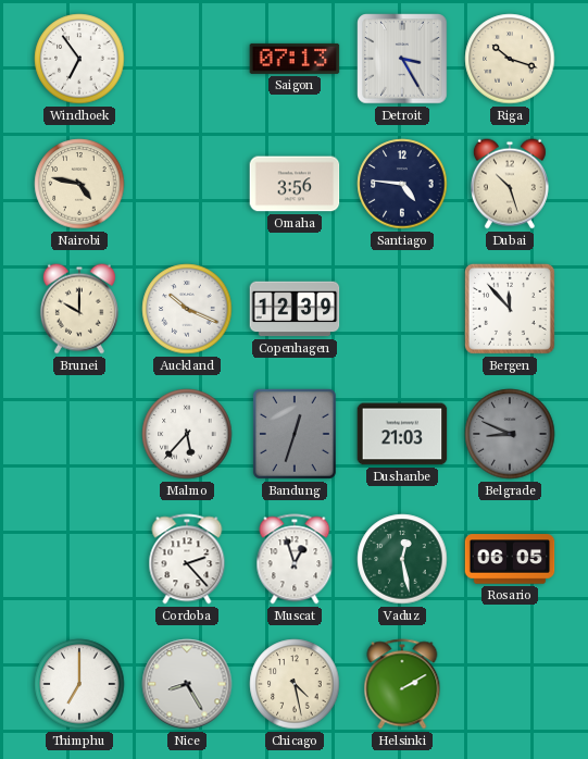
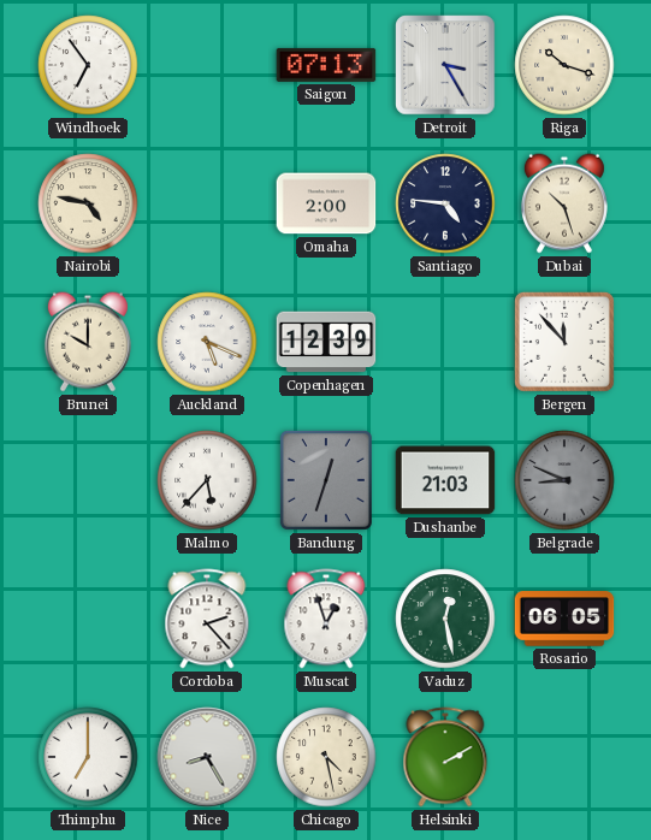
Omaha: 3:56 -> 2:00
Auckland: 10:19 -> 5:19
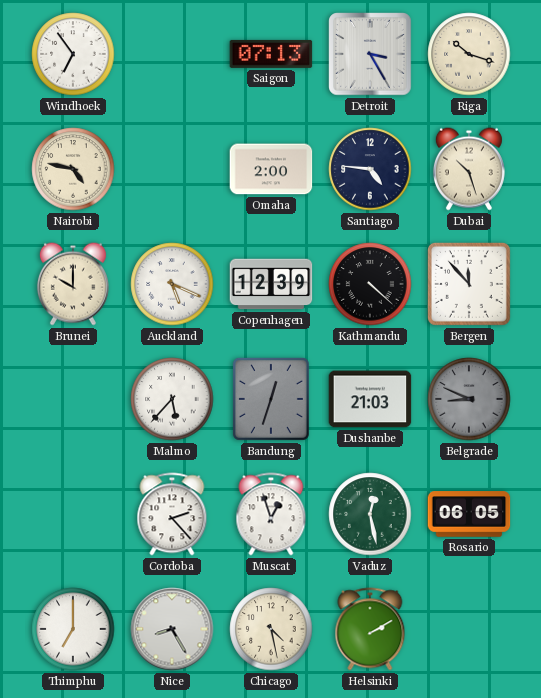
Kathmandu: none -> 4:22
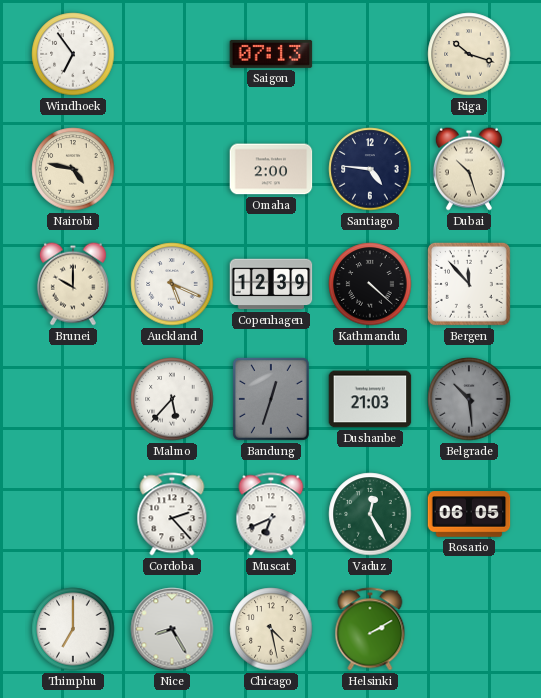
Detroit: 3:25 -> none
Belgrade: 8:49 -> 10:29
Muscat: 12:57 -> 6:41
Vaduz: 12:28 -> 12:25
